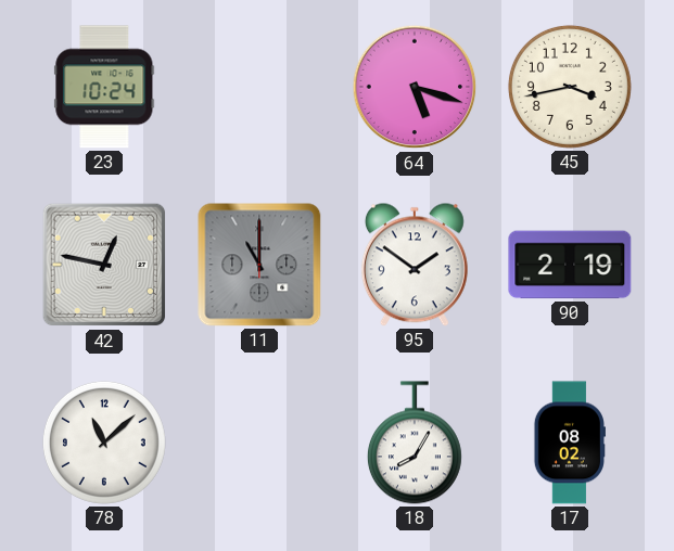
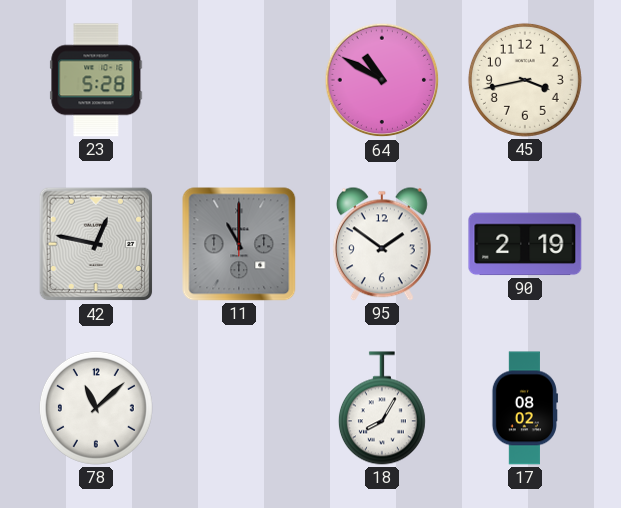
23: 10:24 -> 5:28
64: 5:18 -> 10:50
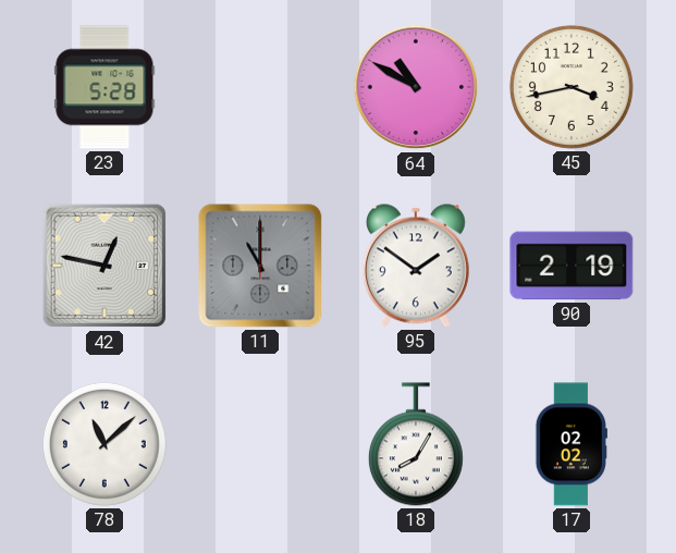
17: 08:02 -> 02:02
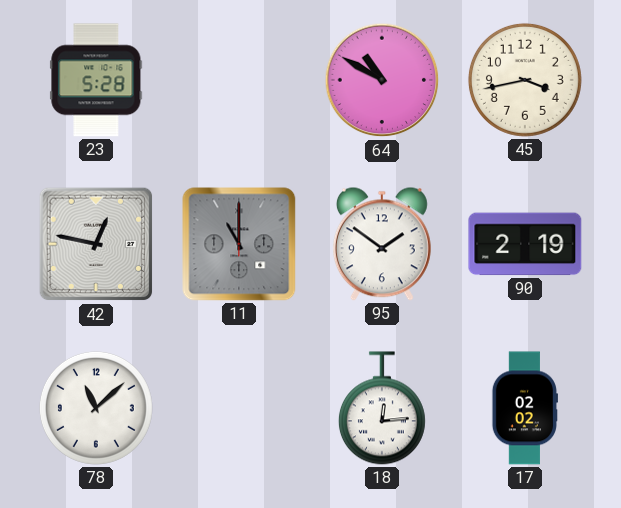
18: 8:05 -> 12:14
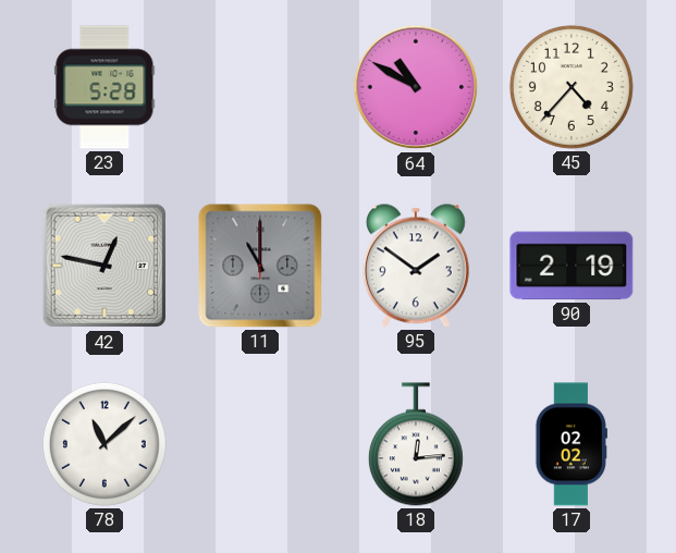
45: 3:43 -> 4:37
